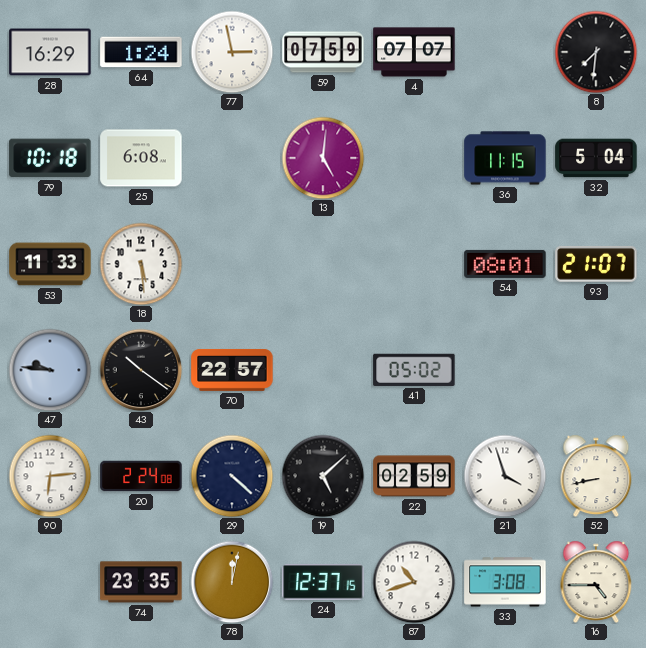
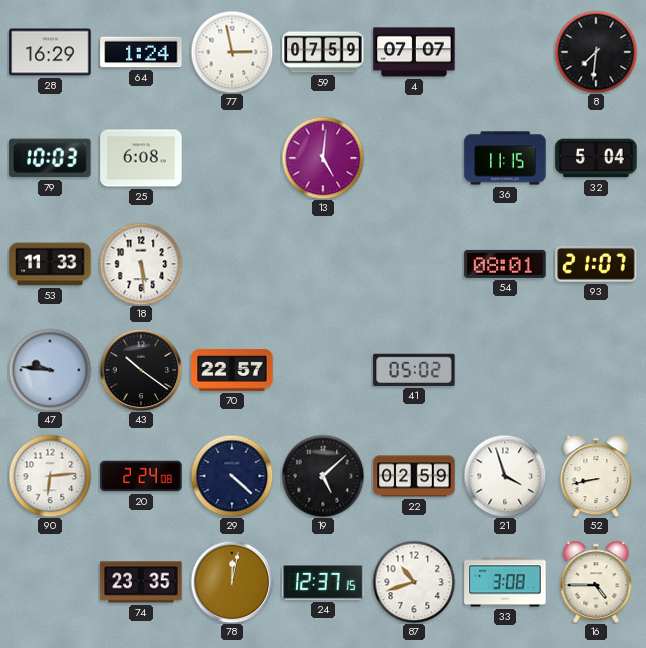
79: 10:18 -> 10:03
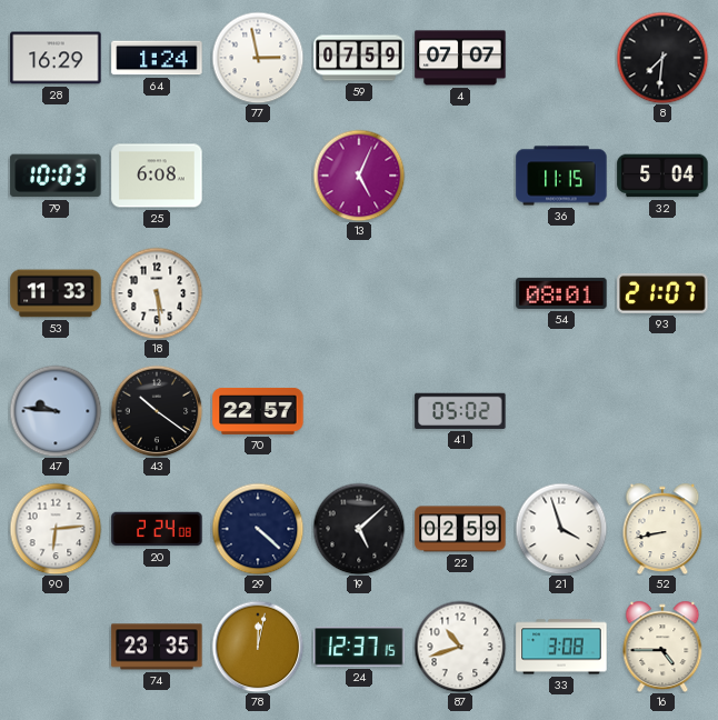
13: 5:01 -> 5:04
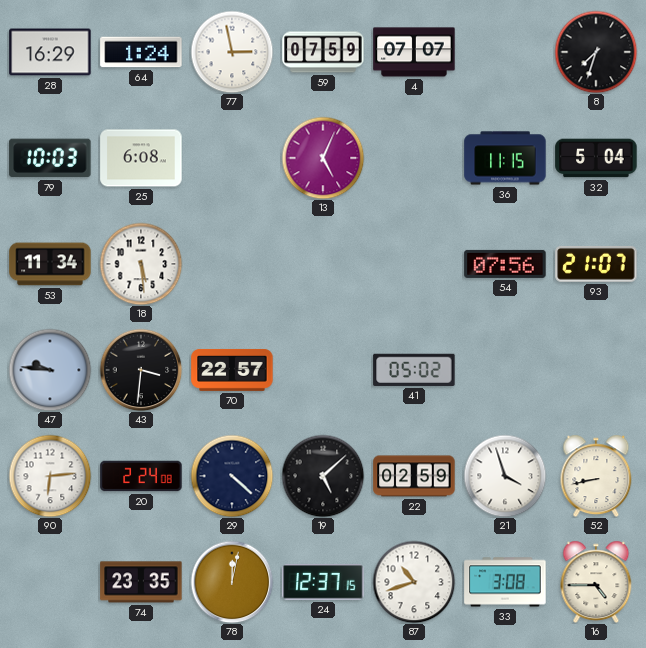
8: 7:31 -> 7:33
53: 11:33 -> 11:34
54: 08:01 -> 07:56
43: 10:21 -> 3:31
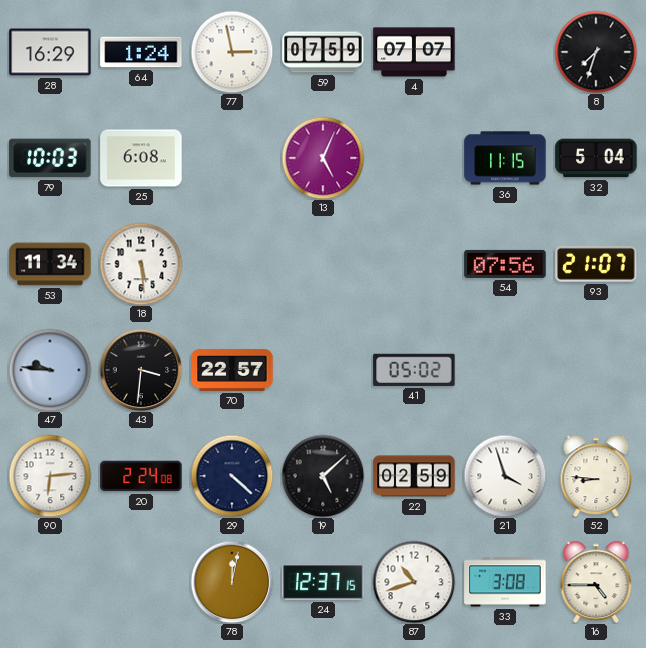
52: 8:43 -> 8:46
74: 23:35 -> none
